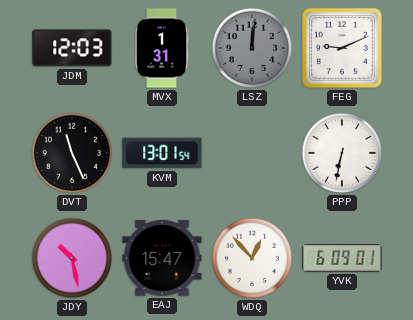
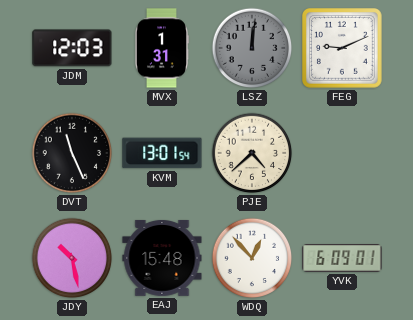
PJE: none -> 4:38
PPP: 6:32 -> none
EAJ: 15:47 -> 15:48
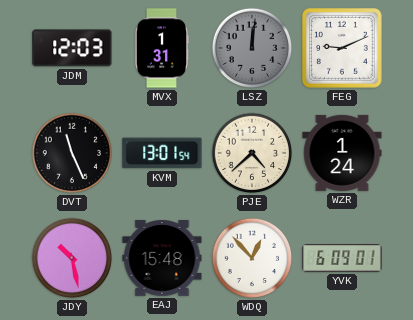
WZR: none -> 1:24
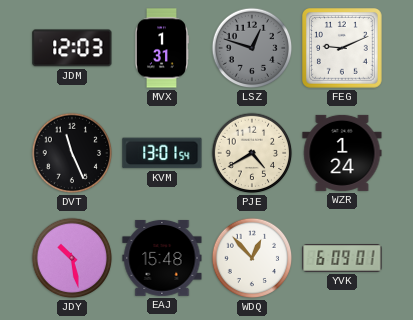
LSZ: 12:01 -> 12:48
PJE: 4:38 -> 4:40
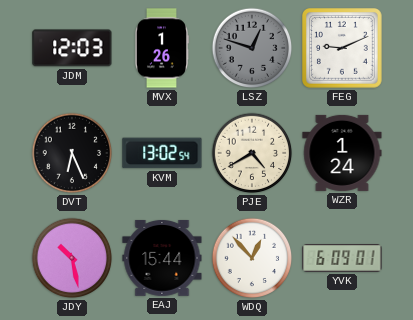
MVX: 1:31 -> 1:26
DVT: 11:26 -> 6:26
KVM: 13:01 -> 13:02
EAJ: 15:48 -> 15:44
